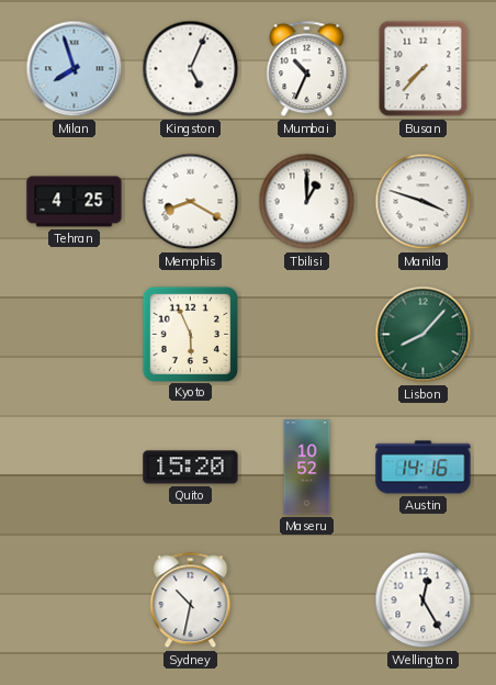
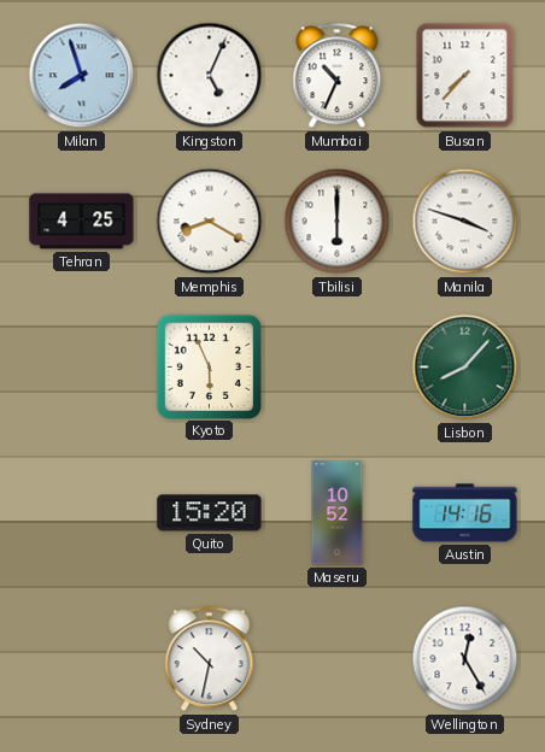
Tbilisi: 1:00 -> 6:00
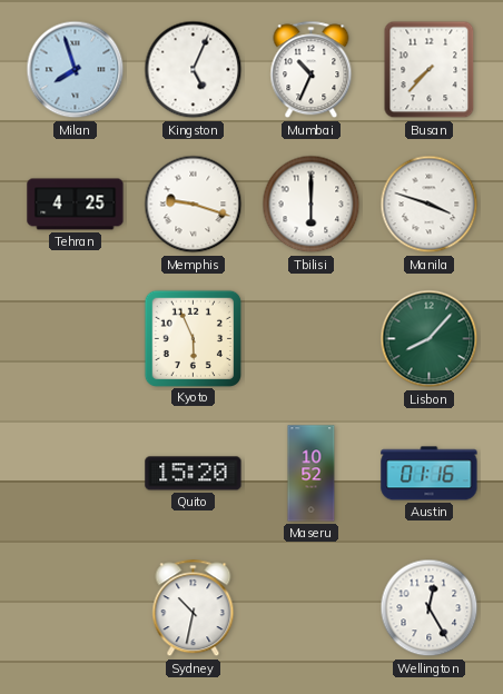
Memphis: 8:20 -> 9:18
Austin: 14:16 -> 01:16
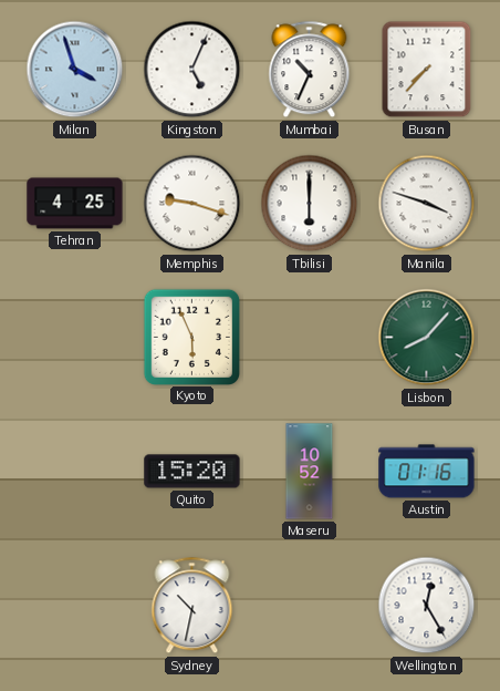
Milan: 7:57 -> 3:57
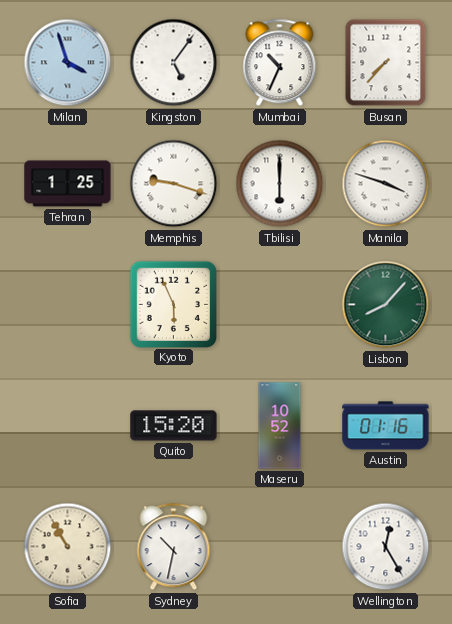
Kingston: 5:04 -> 5:06
Tehran: 4:25 -> 1:25
Sofia: none -> 10:55
